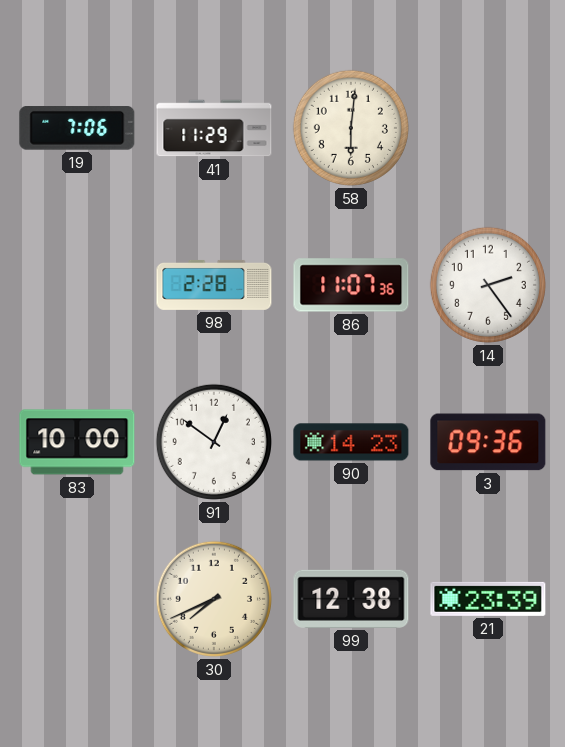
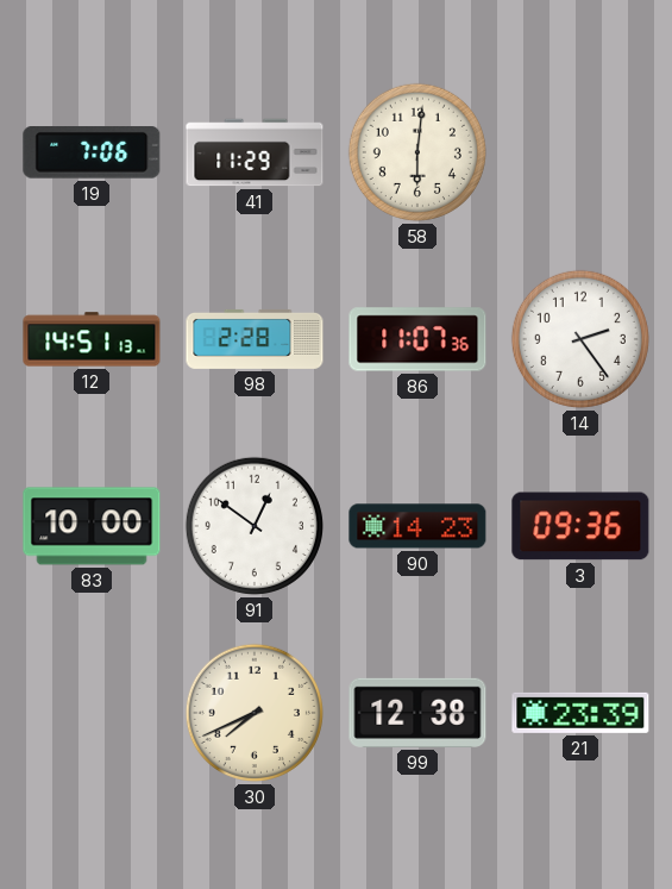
12: none -> 14:51
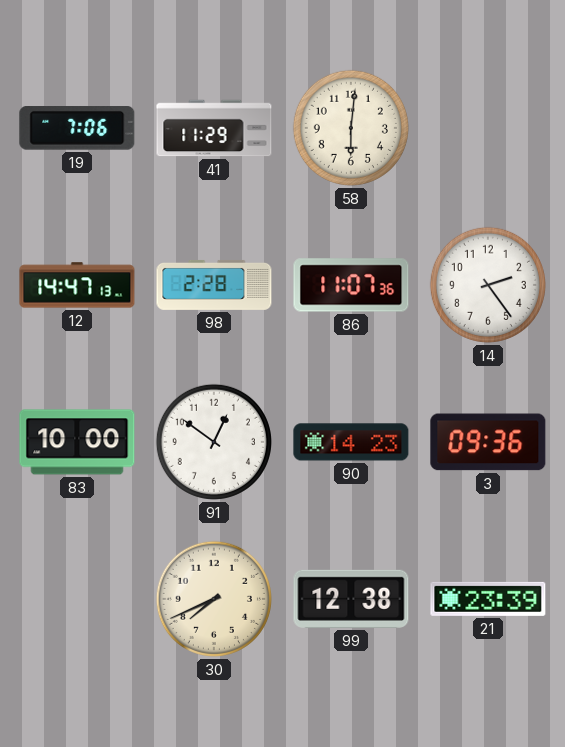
12: 14:51 -> 14:47
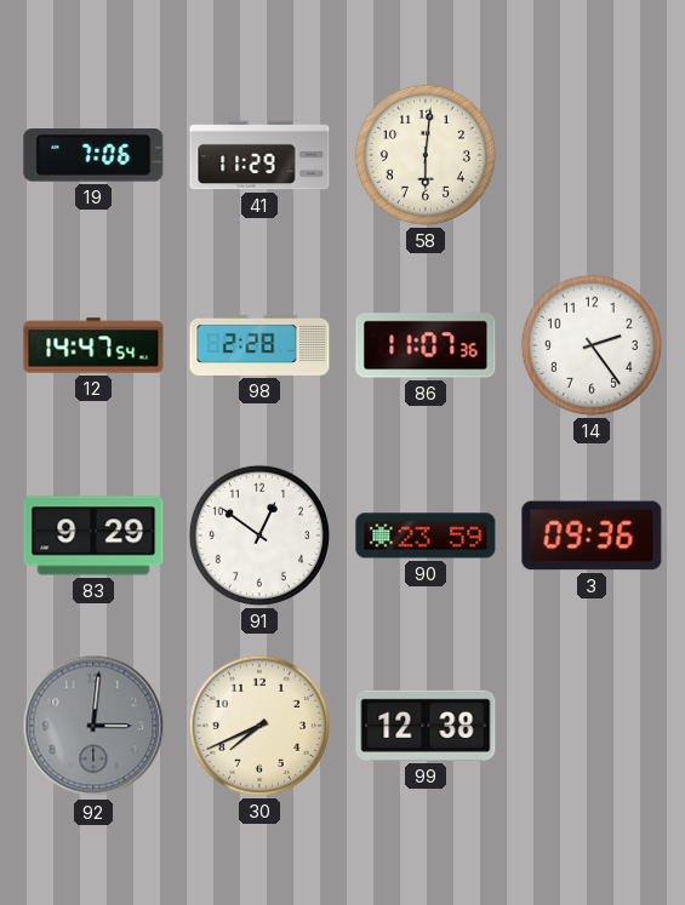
12: 14:47:13 -> 14:47:54
83: 10:00 -> 9:29
90: 14:23 -> 23:59
92: none -> 3:01
21: 23:39 -> none
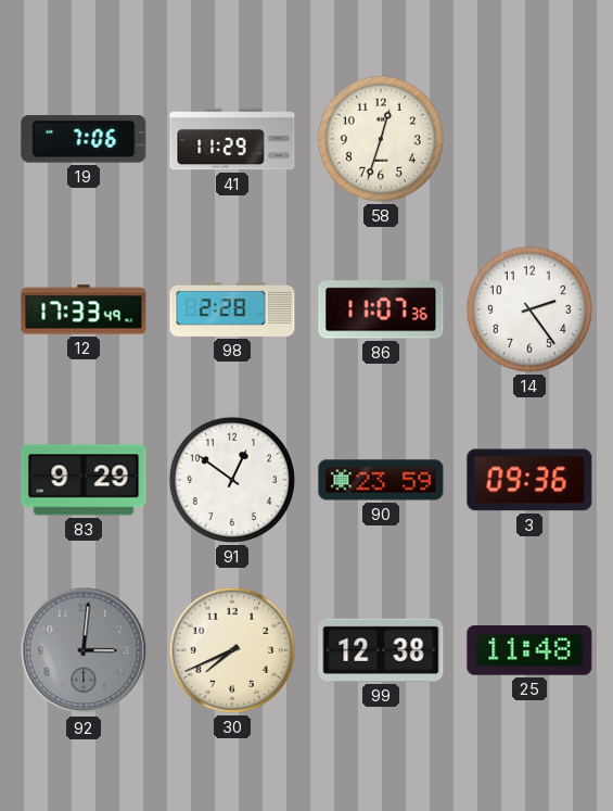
58: 6:01 -> 12:33
12: 14:47 -> 17:33
25: none -> 11:48
